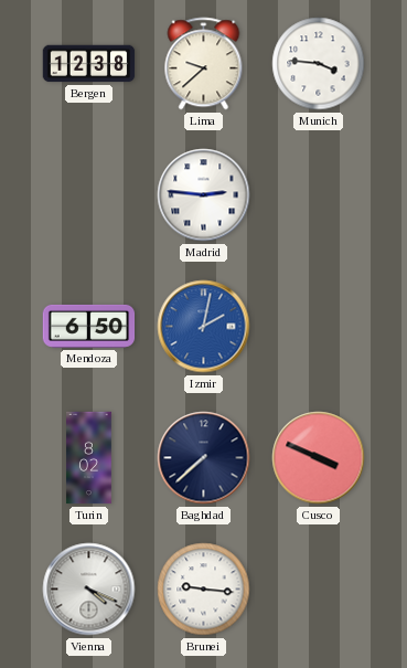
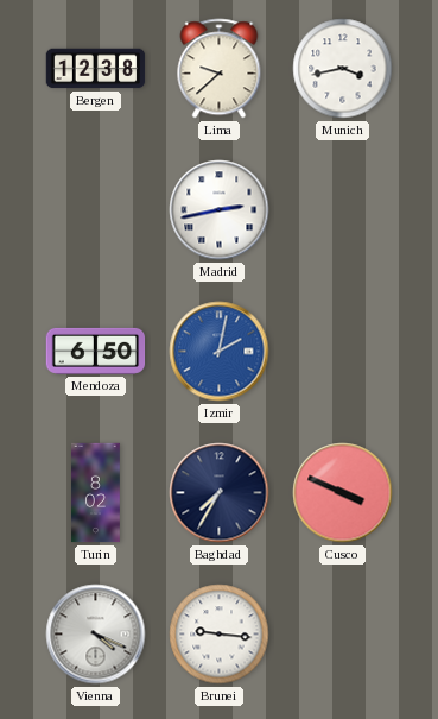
Munich: 3:46 -> 3:43
Madrid: 2:46 -> 2:43
Baghdad: 7:38 -> 7:35
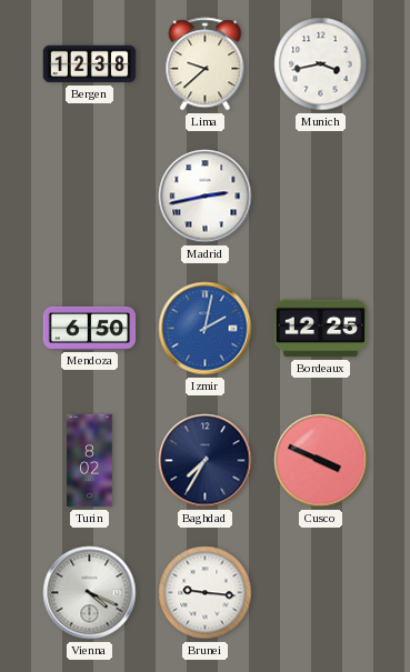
Bordeaux: none -> 12:25
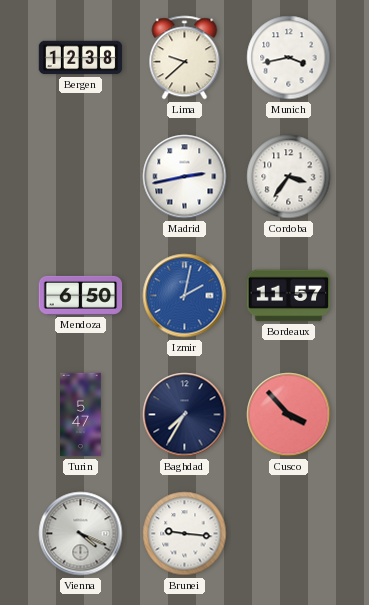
Cordoba: none -> 3:36
Bordeaux: 12:25 -> 11:57
Turin: 8:02 -> 5:47
Cusco: 3:49 -> 3:53
